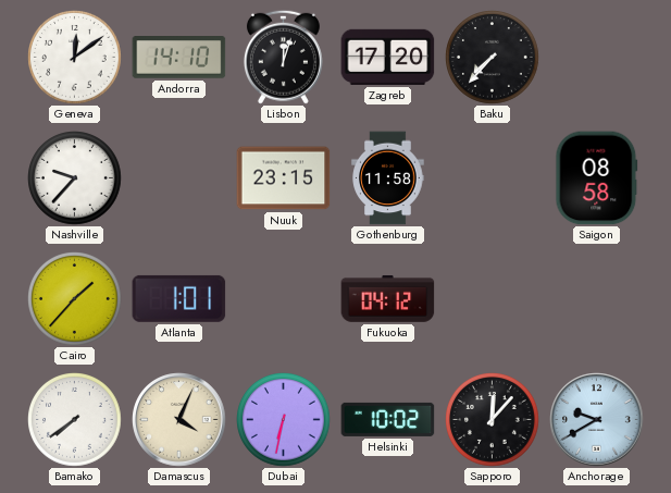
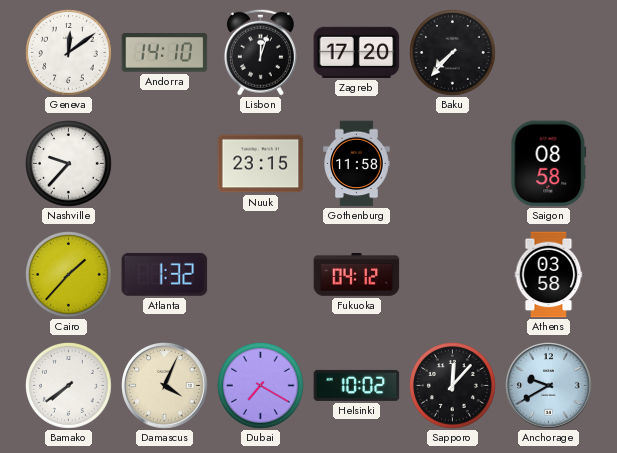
Atlanta: 1:01 -> 1:32
Athens: none -> 03:58
Dubai: 6:32 -> 7:20
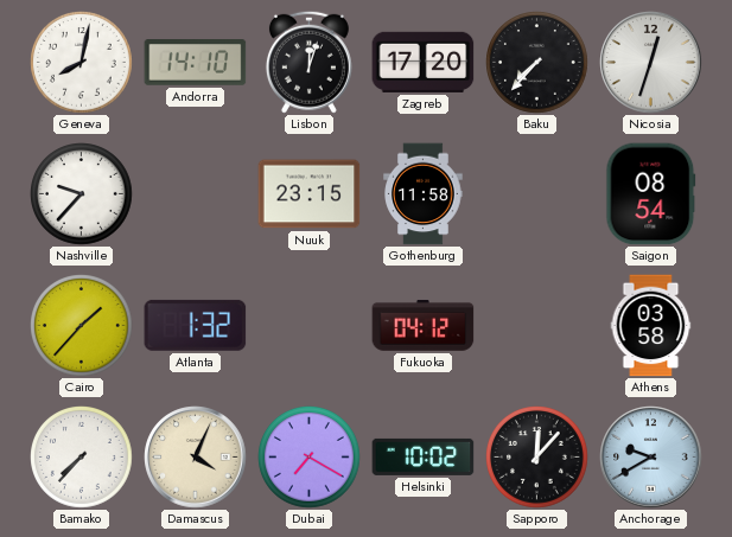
Geneva: 12:09 -> 8:02
Nicosia: none -> 12:33
Saigon: 08:58 -> 08:54
Bamako: 7:39 -> 7:37
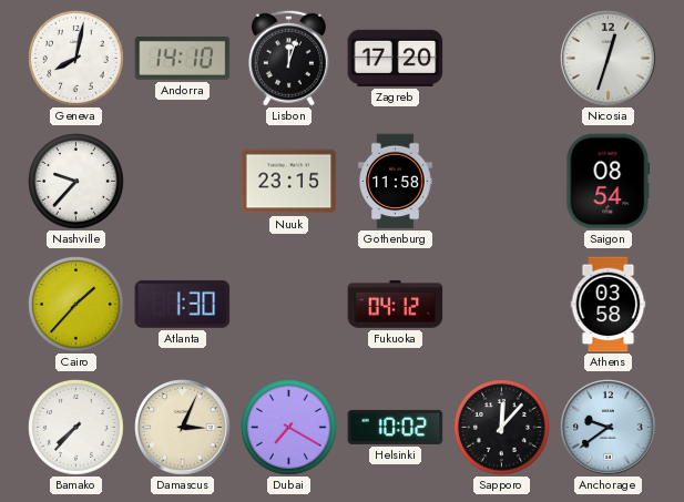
Baku: 7:37 -> none
Atlanta: 1:32 -> 1:30
Damascus: 4:04 -> 3:04
Anchorage: 9:40 -> 9:39
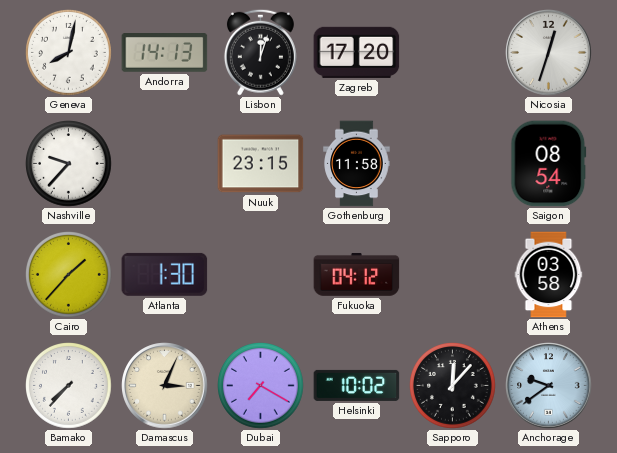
Andorra: 14:10 -> 14:13
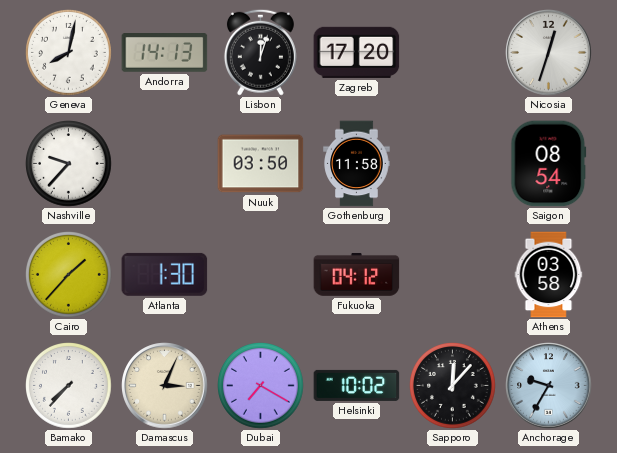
Nuuk: 23:15 -> 03:50
Anchorage: 9:39 -> 9:35
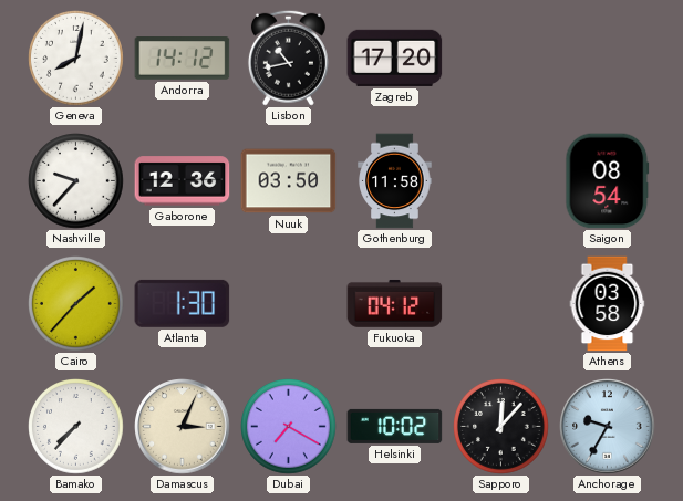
Andorra: 14:13 -> 14:12
Lisbon: 12:03 -> 10:43
Nicosia: 12:33 -> none
Gaborone: none -> 12:36
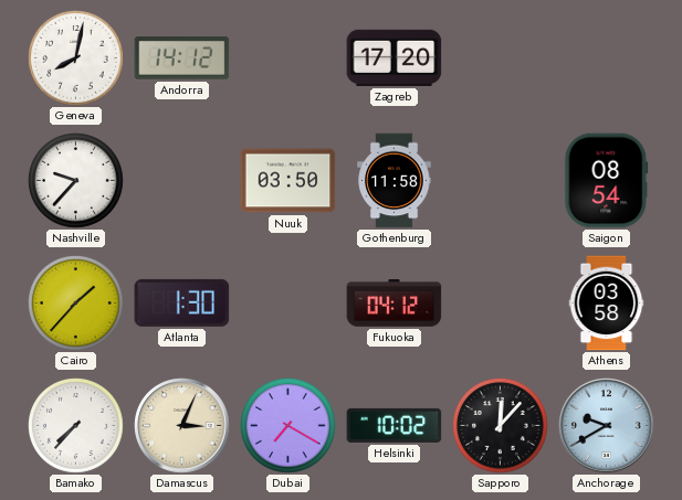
Lisbon: 10:43 -> none
Gaborone: 12:36 -> none
Anchorage: 9:35 -> 9:40
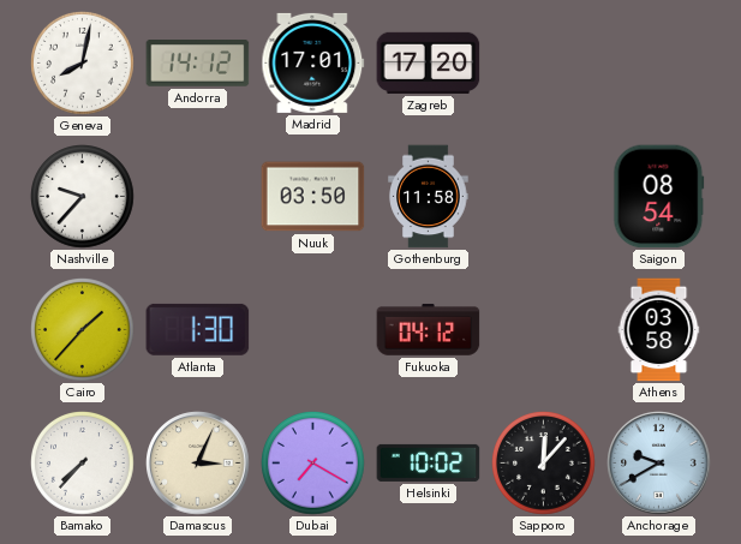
Madrid: none -> 17:01
